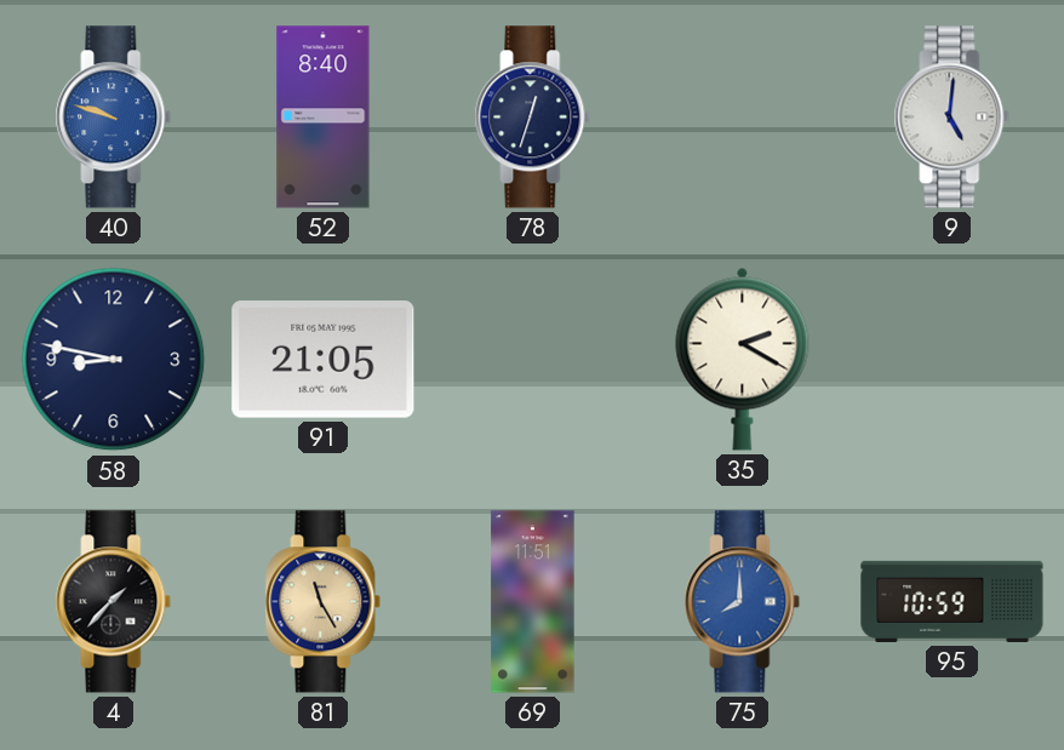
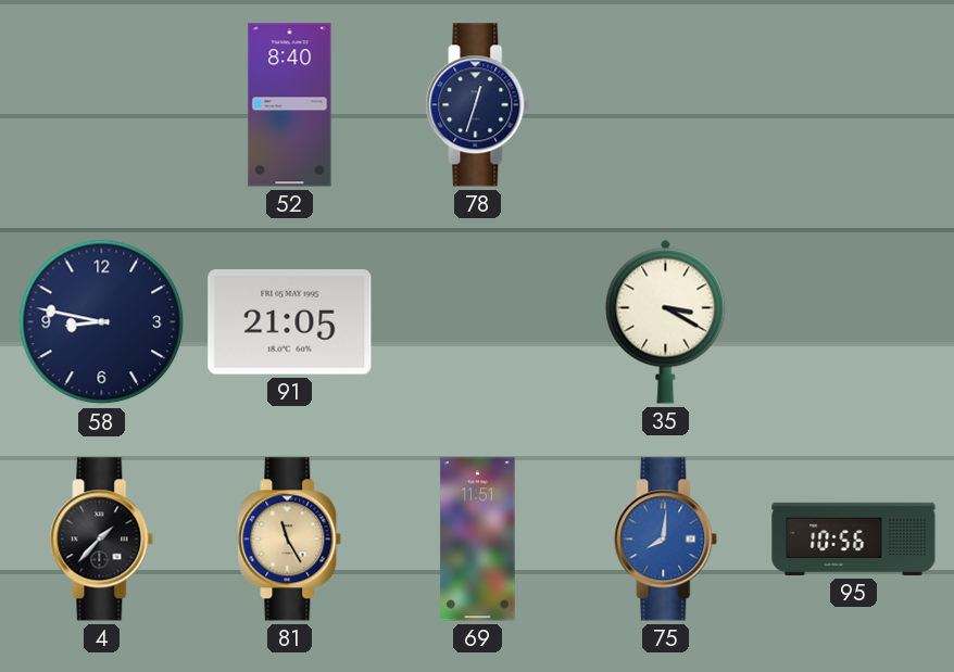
40: 9:48 -> none
9: 5:01 -> none
35: 2:20 -> 3:20
75: 8:00 -> 8:01
95: 10:59 -> 10:56
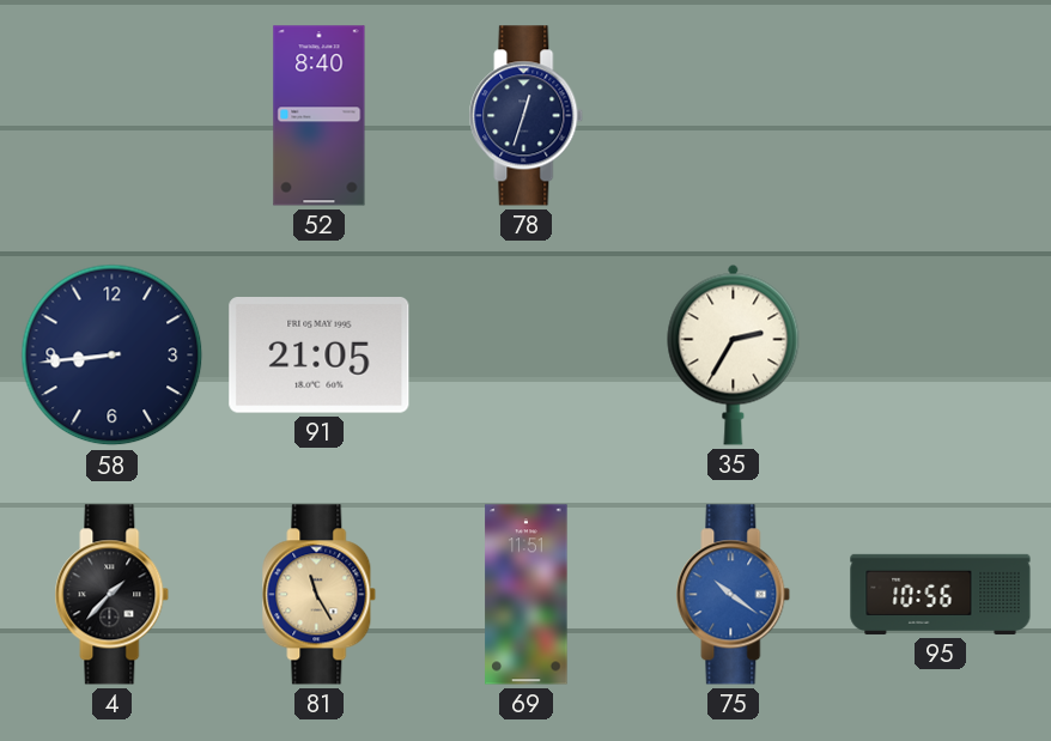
58: 8:47 -> 8:44
35: 3:20 -> 2:35
75: 8:01 -> 10:21
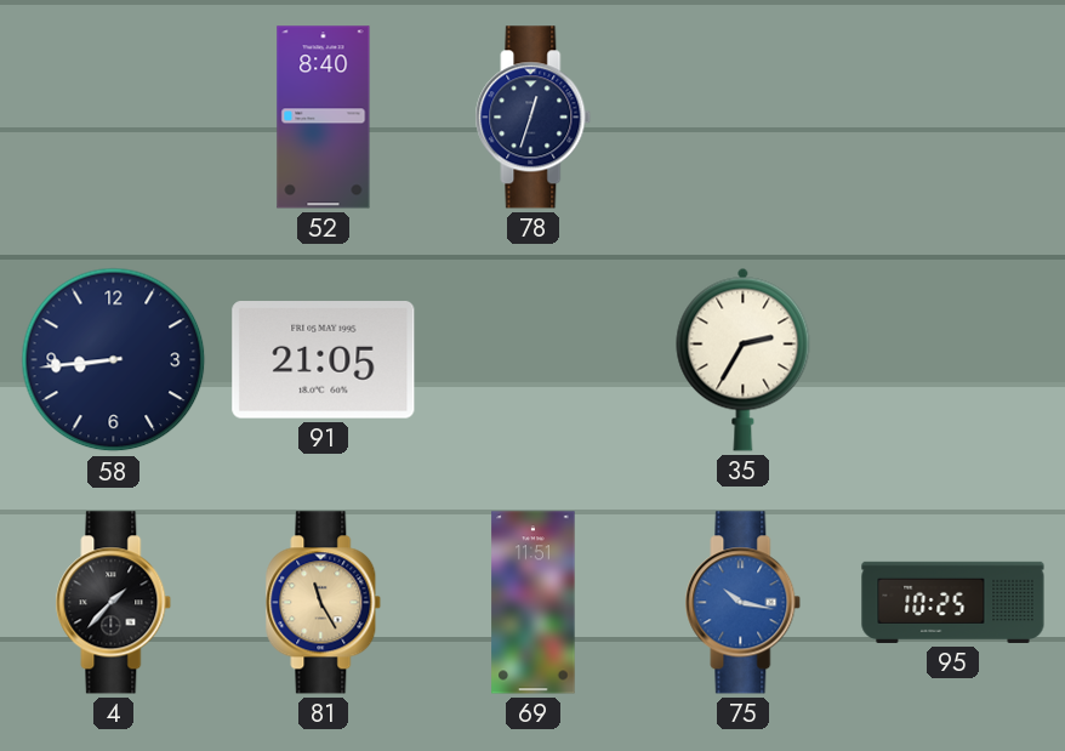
75: 10:21 -> 10:17
95: 10:56 -> 10:25
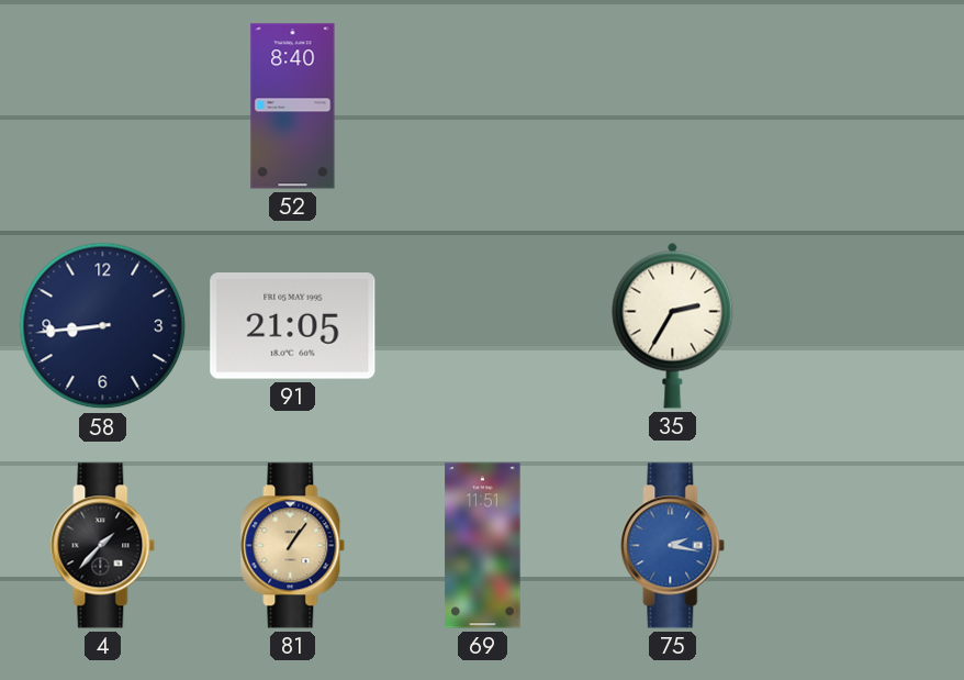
78: 12:33 -> none
81: 11:25 -> 1:06
75: 10:17 -> 2:17
95: 10:25 -> none
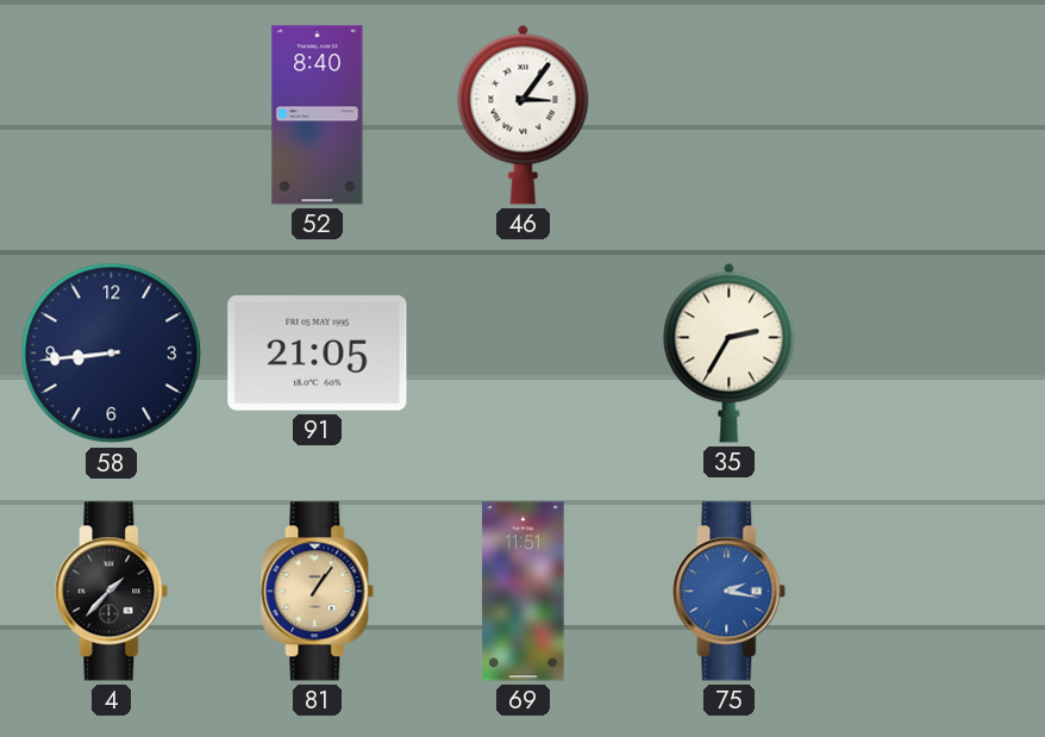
46: none -> 3:06
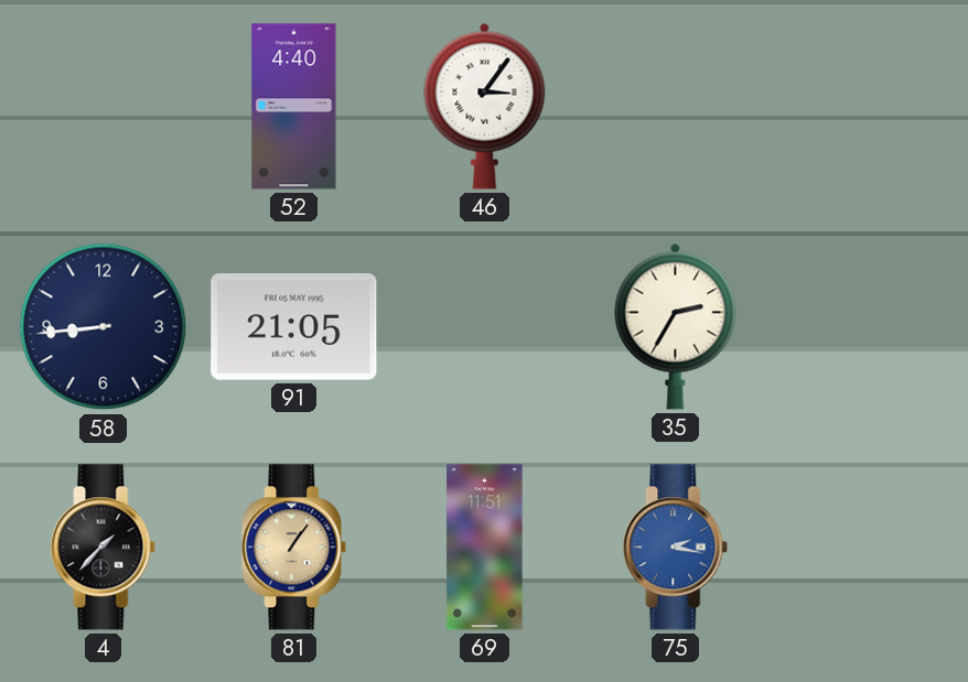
52: 8:40 -> 4:40
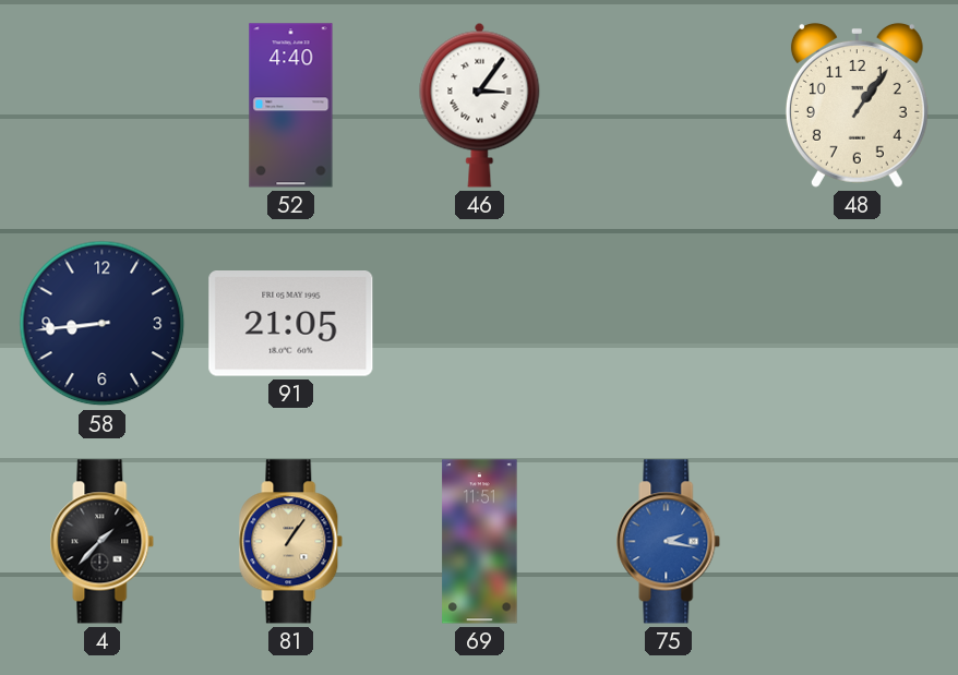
48: none -> 1:06
35: 2:35 -> none
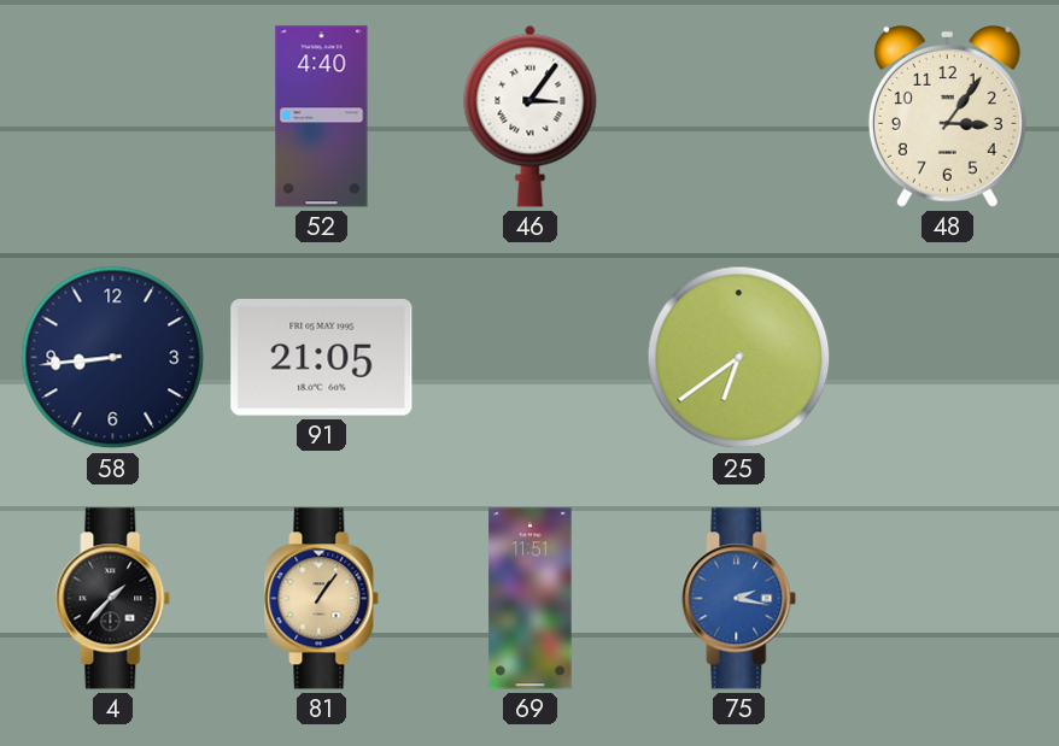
48: 1:06 -> 3:06
25: none -> 6:39
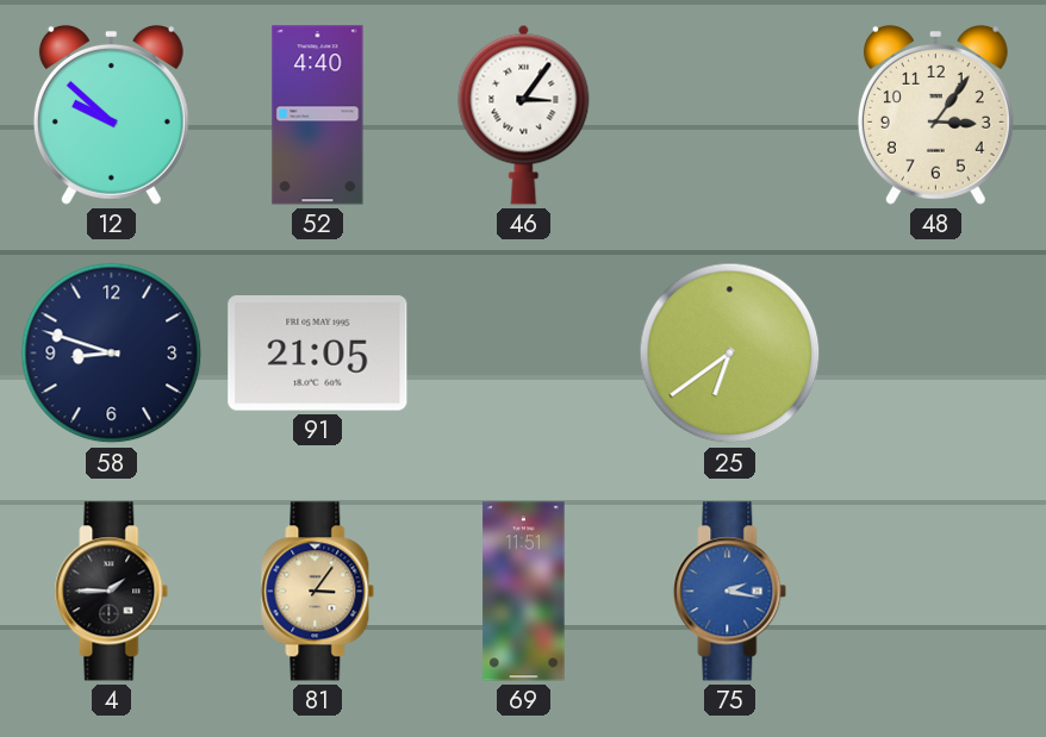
12: none -> 9:52
58: 8:44 -> 8:48
4: 1:37 -> 1:45
81: 1:06 -> 3:06
